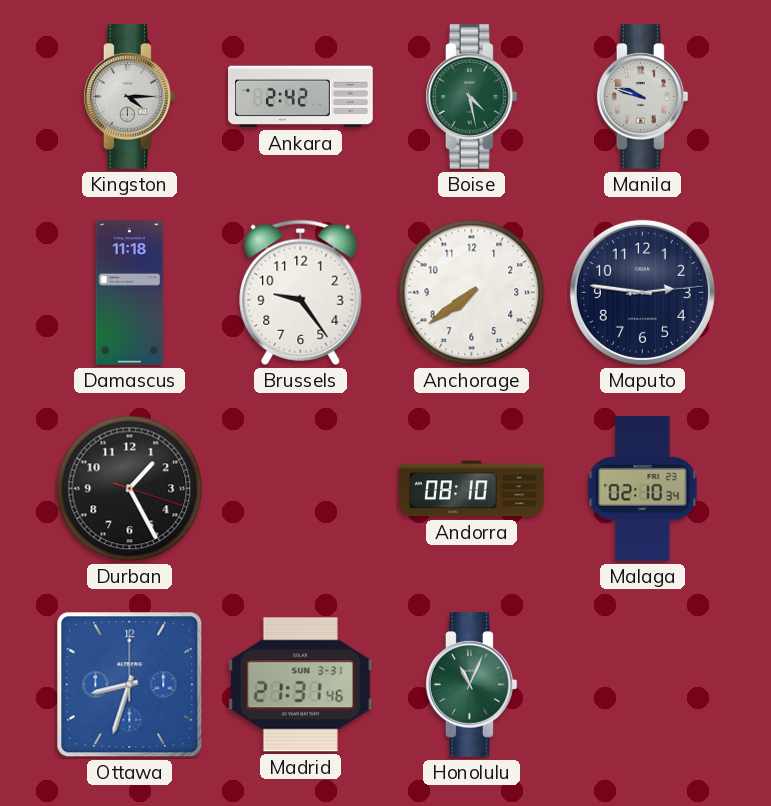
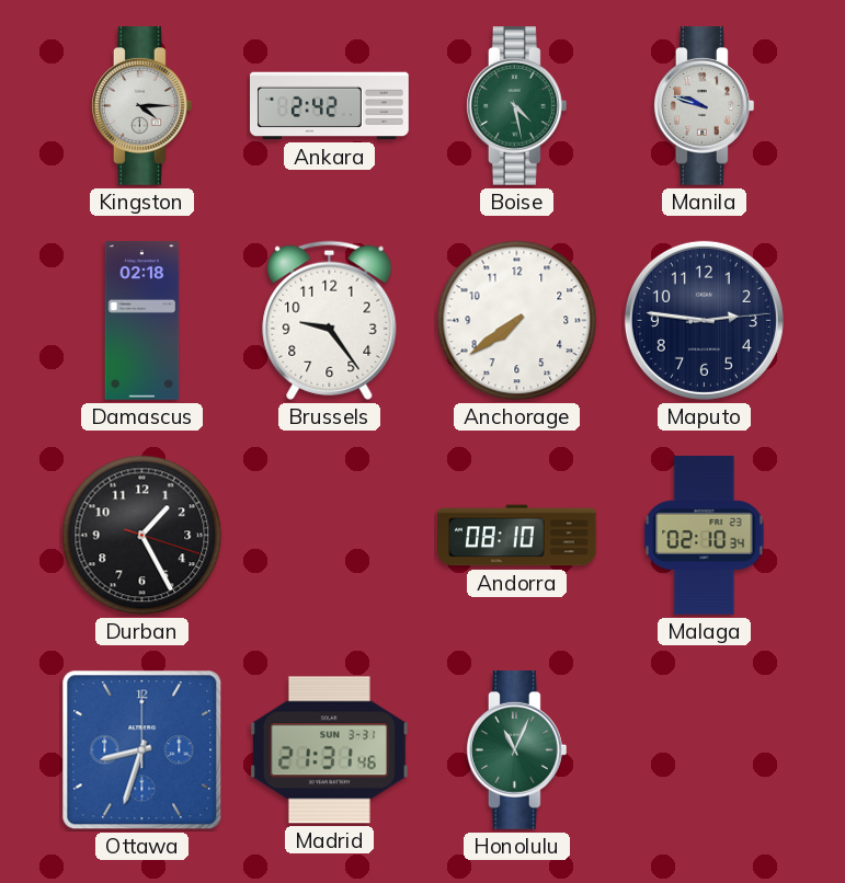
Damascus: 11:18 -> 02:18
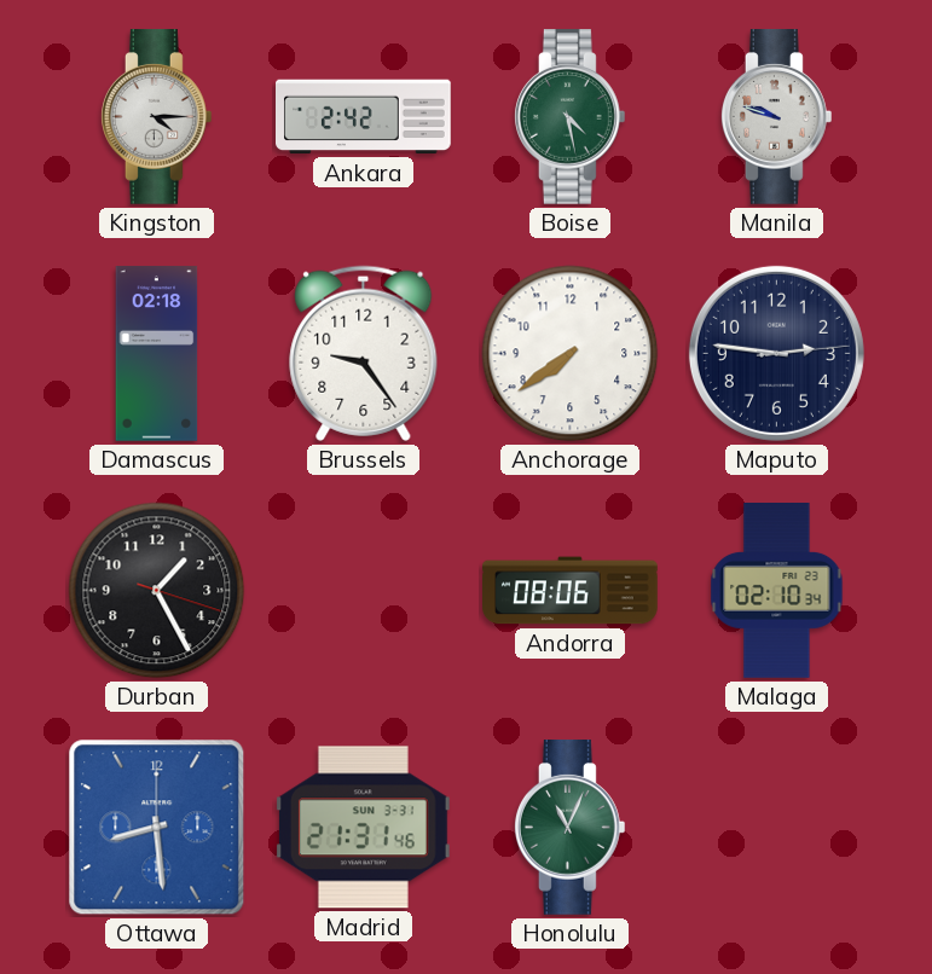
Andorra: 08:10 -> 08:06
Ottawa: 8:33 -> 8:29
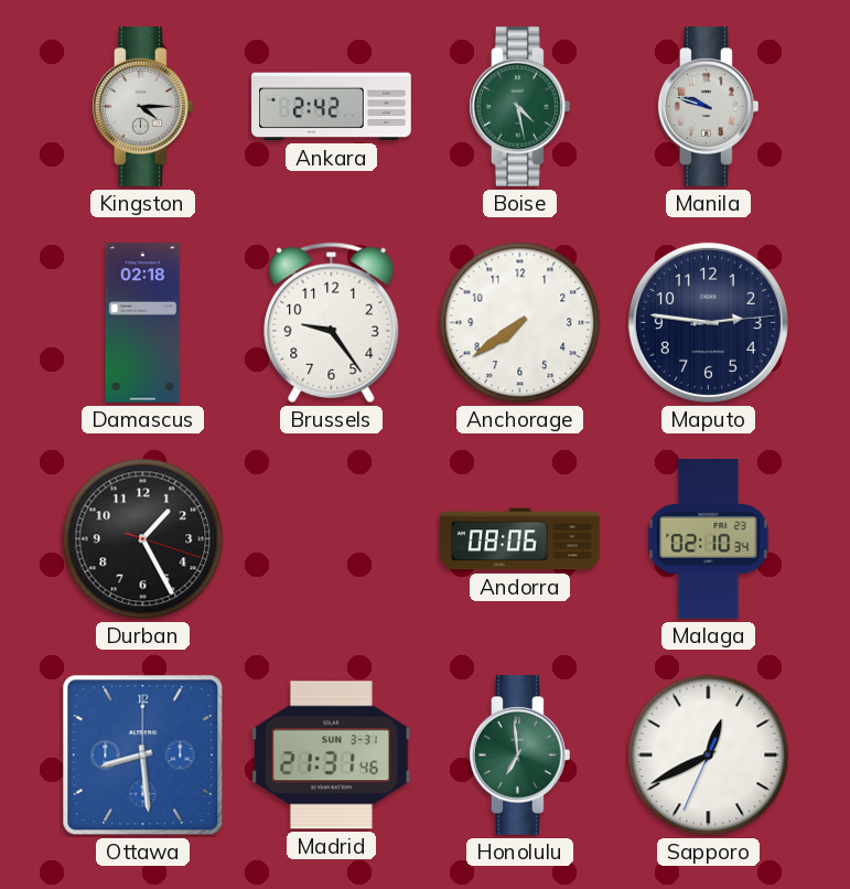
Honolulu: 11:04 -> 6:59
Sapporo: none -> 12:40
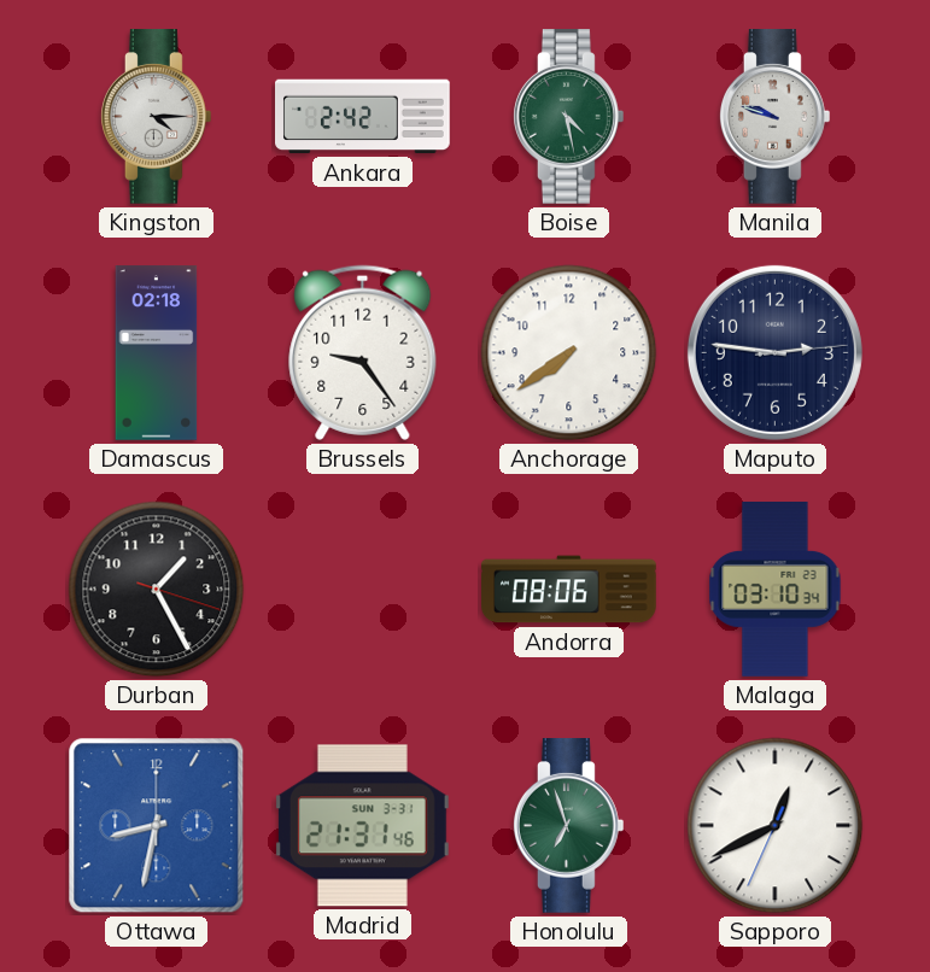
Malaga: 02:10 -> 03:10
Ottawa: 8:29 -> 8:32
Honolulu: 6:59 -> 6:57
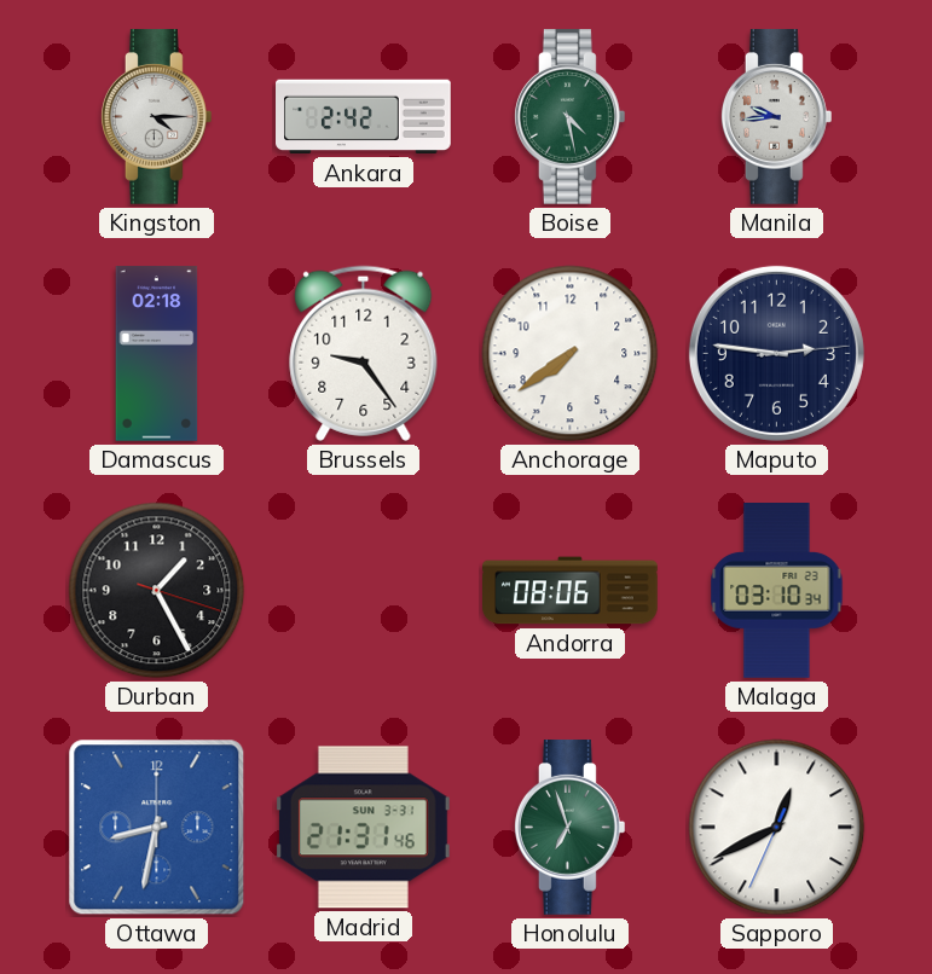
Manila: 9:48 -> 9:44
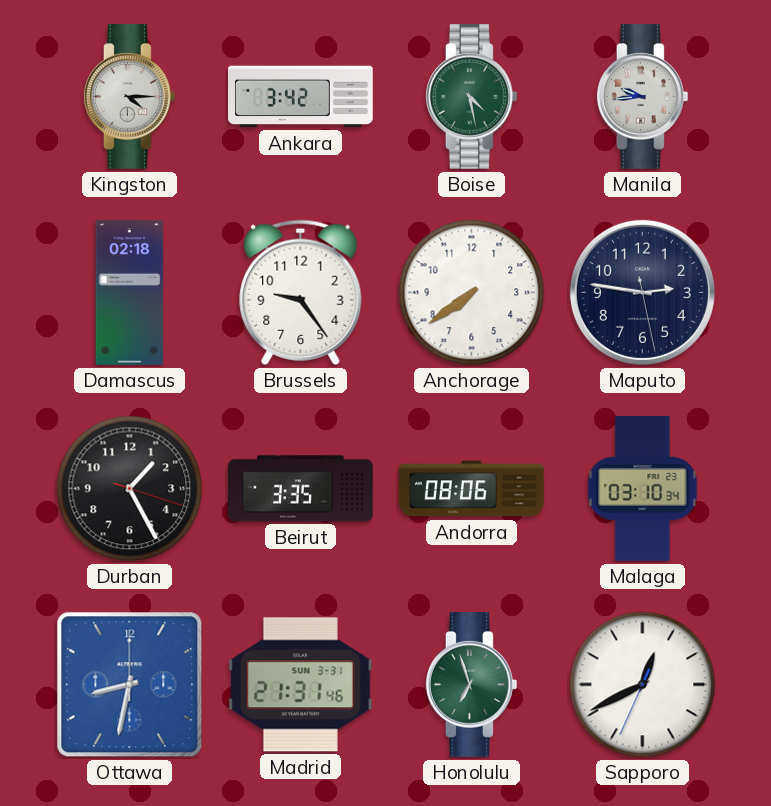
Ankara: 2:42 -> 3:42
Maputo: 2:46:14 -> 2:46:28
Beirut: none -> 3:35
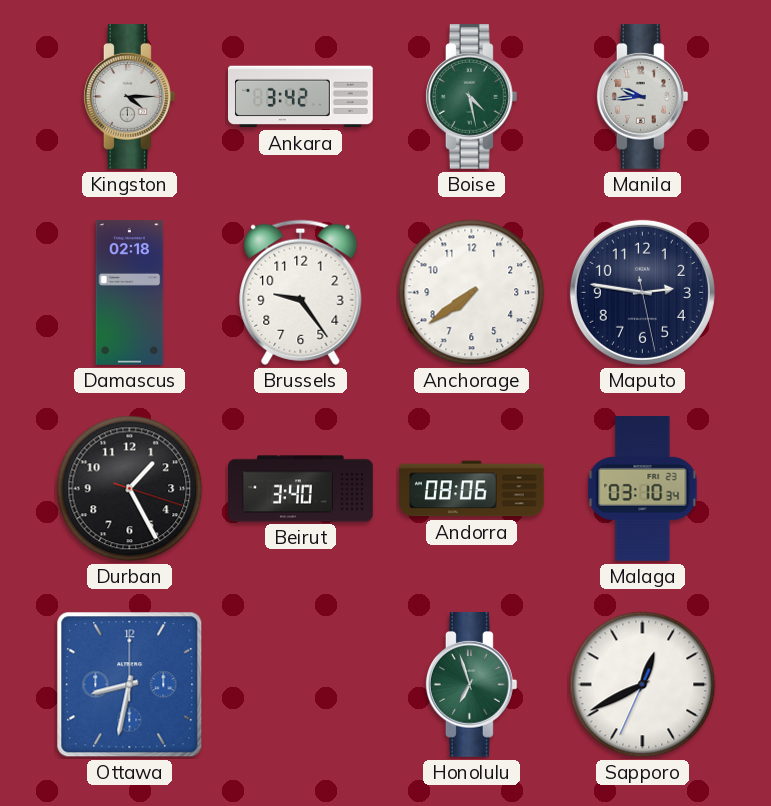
Beirut: 3:35 -> 3:40
Madrid: 21:31 -> none
